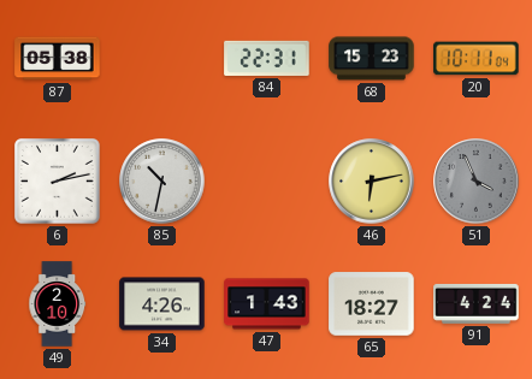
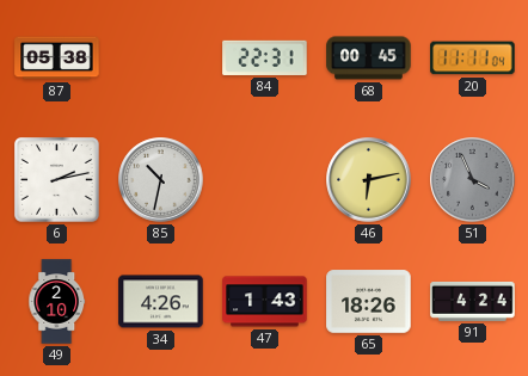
68: 15:23 -> 00:45
20: 10:11 -> 11:11
65: 18:27 -> 18:26
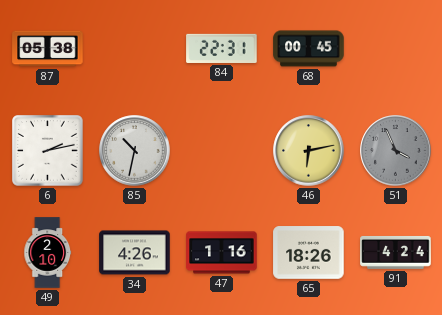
20: 11:11 -> none
47: 1:43 -> 1:16
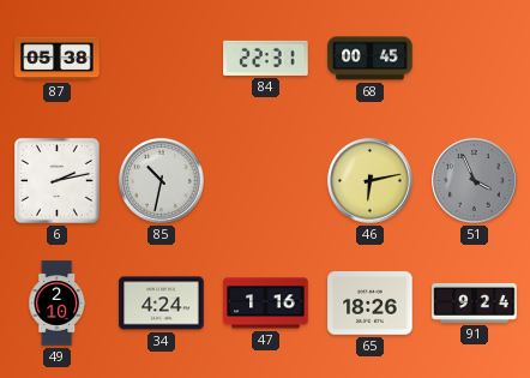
34: 4:26 -> 4:24
91: 4:24 -> 9:24
